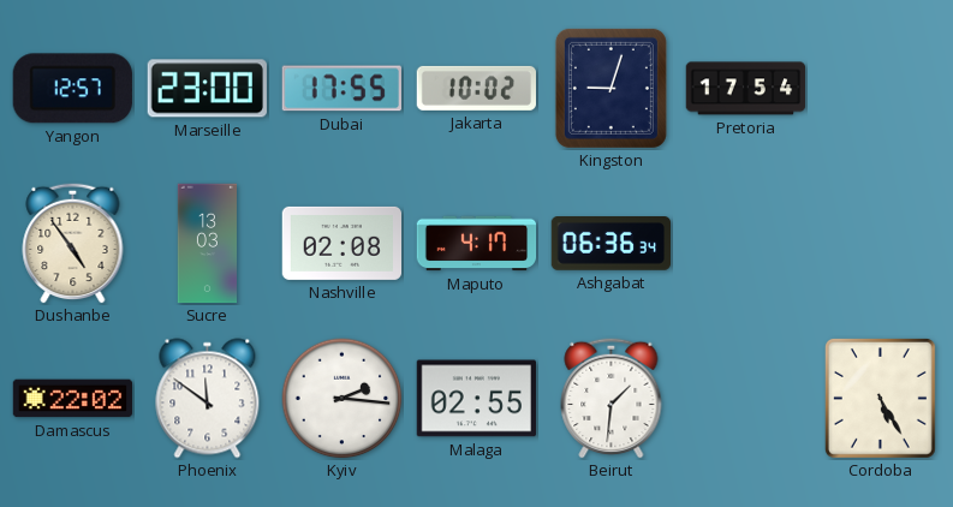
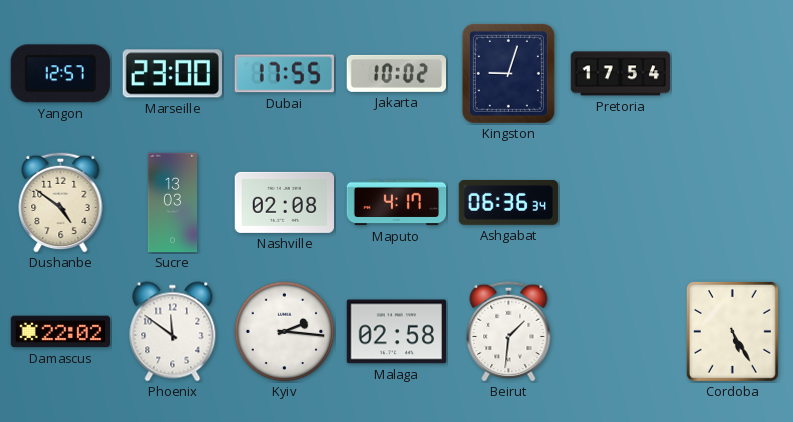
Dushanbe: 4:54 -> 4:51
Malaga: 02:55 -> 02:58
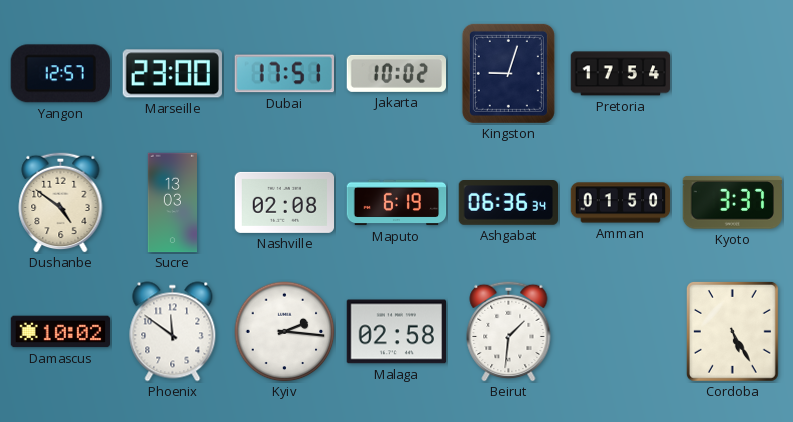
Dubai: 17:55 -> 17:51
Maputo: 4:17 -> 6:19
Amman: none -> 01:50
Kyoto: none -> 3:37
Damascus: 22:02 -> 10:02
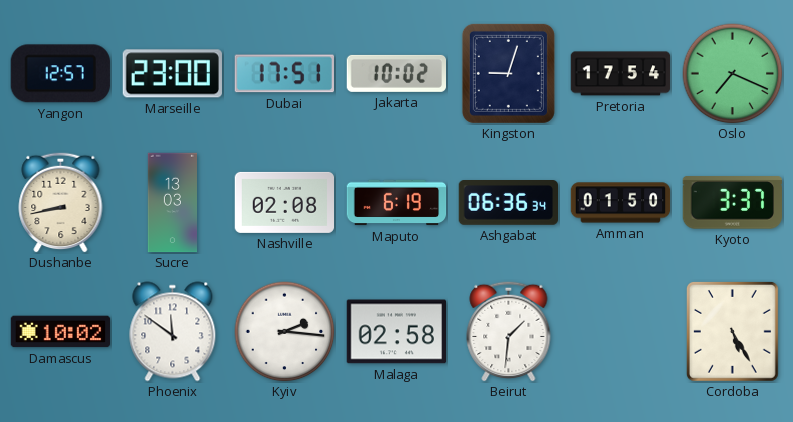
Oslo: none -> 7:19
Dushanbe: 4:51 -> 8:43
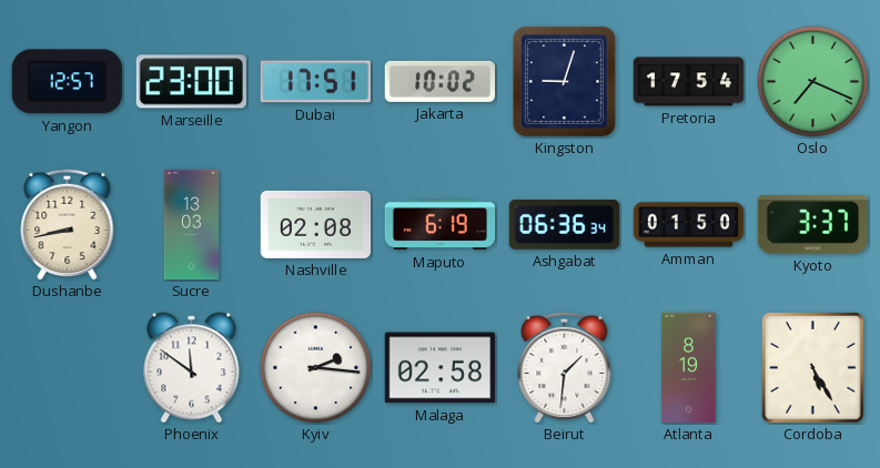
Damascus: 10:02 -> none
Atlanta: none -> 8:19
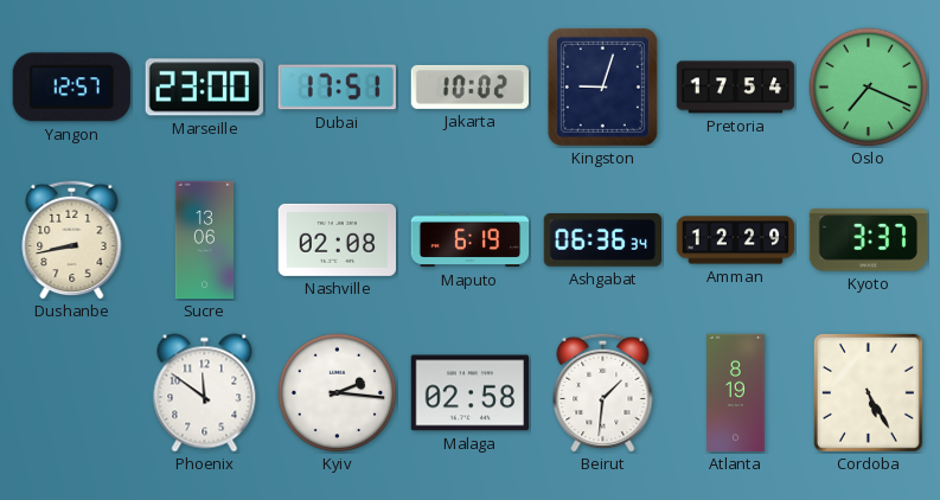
Sucre: 13:03 -> 13:06
Amman: 01:50 -> 12:29
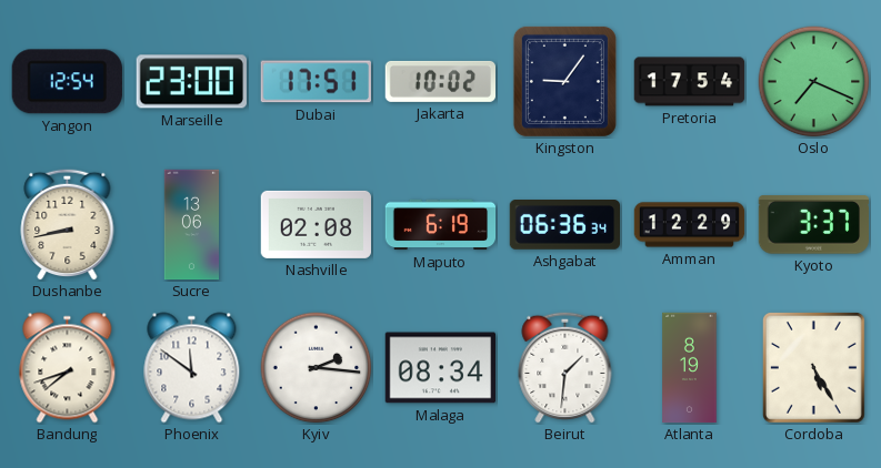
Yangon: 12:57 -> 12:54
Kingston: 9:03 -> 9:06
Bandung: none -> 7:42
Malaga: 02:58 -> 08:34
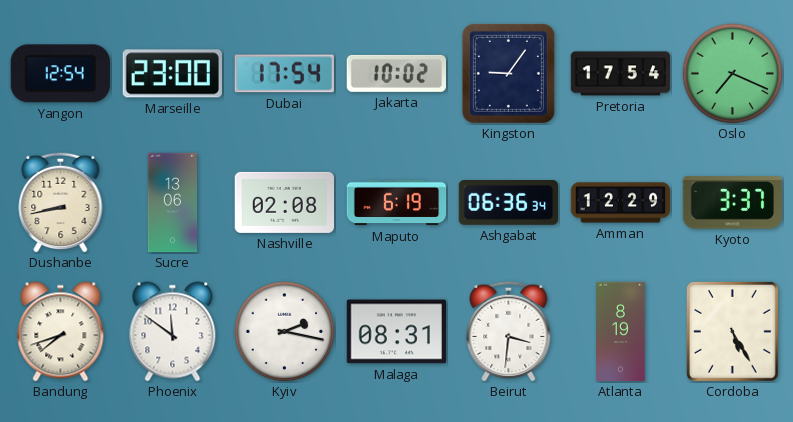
Dubai: 17:51 -> 17:54
Kyiv: 2:16 -> 2:17
Malaga: 08:34 -> 08:31
Beirut: 1:31 -> 3:31
